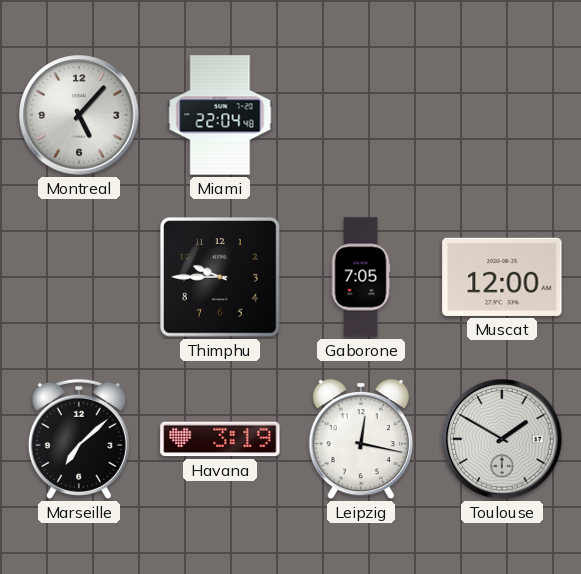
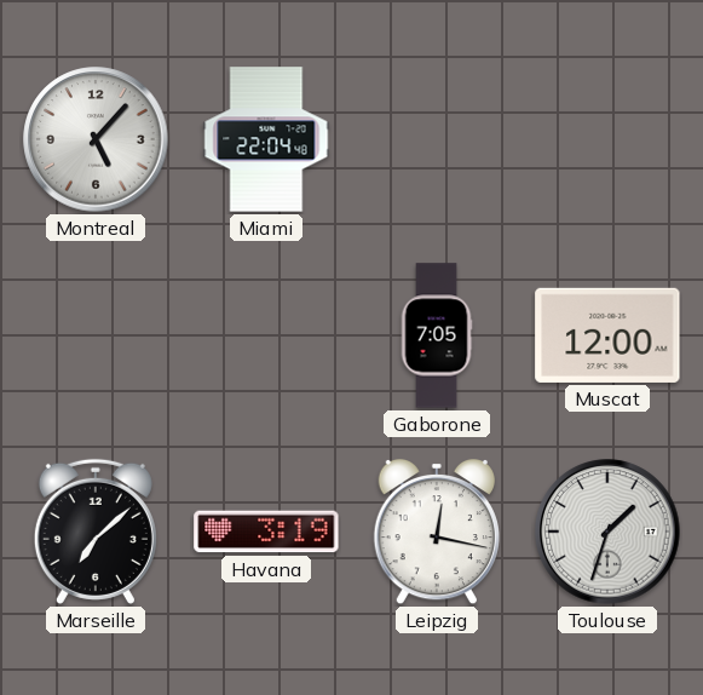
Thimphu: 9:45 -> none
Toulouse: 1:50 -> 1:33
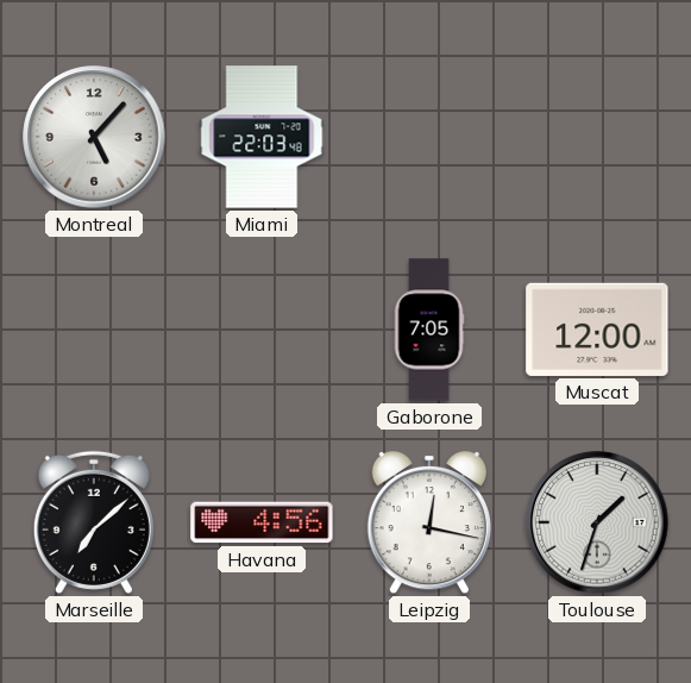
Miami: 22:04 -> 22:03
Havana: 3:19 -> 4:56
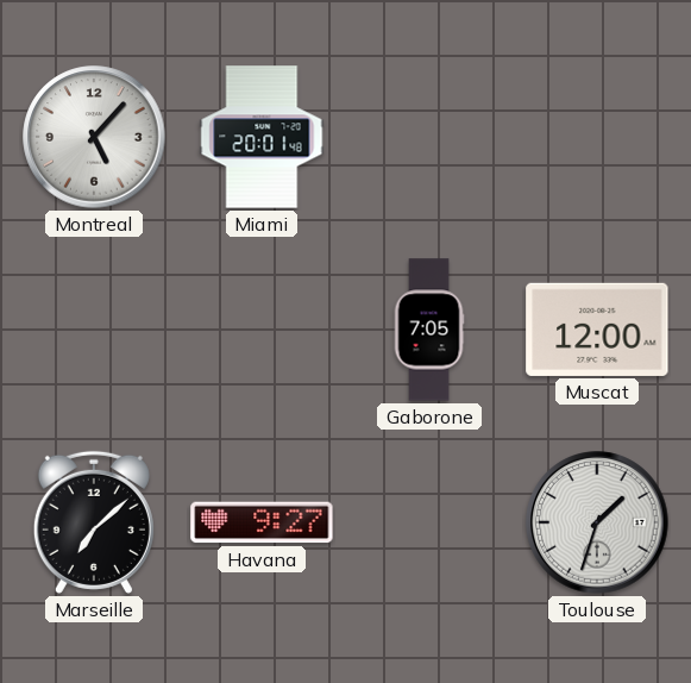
Miami: 22:03 -> 20:01
Havana: 4:56 -> 9:27
Leipzig: 12:17 -> none
